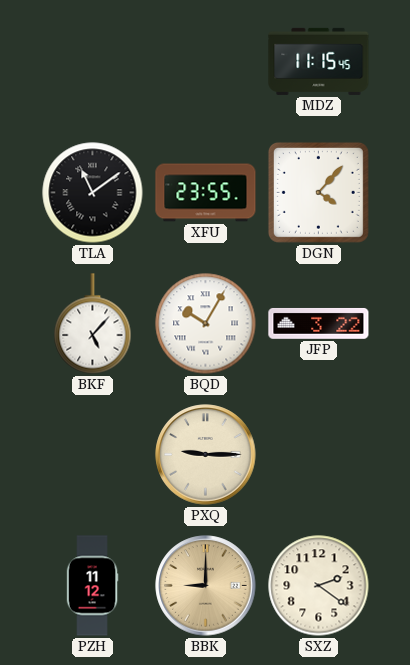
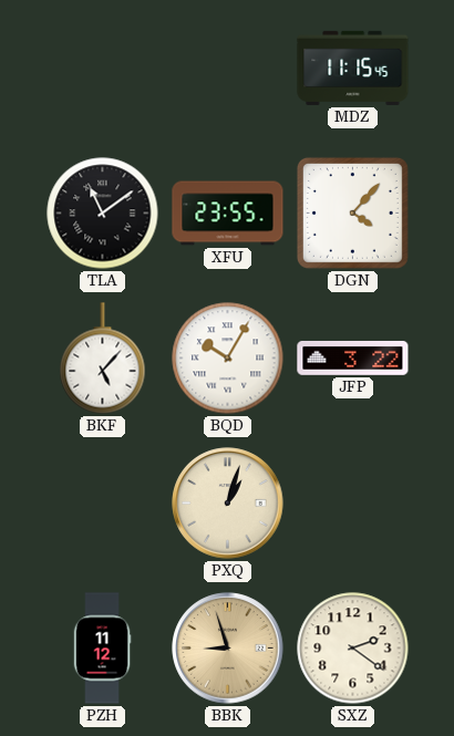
PXQ: 9:15 -> 1:03
BBK: 9:00 -> 8:57
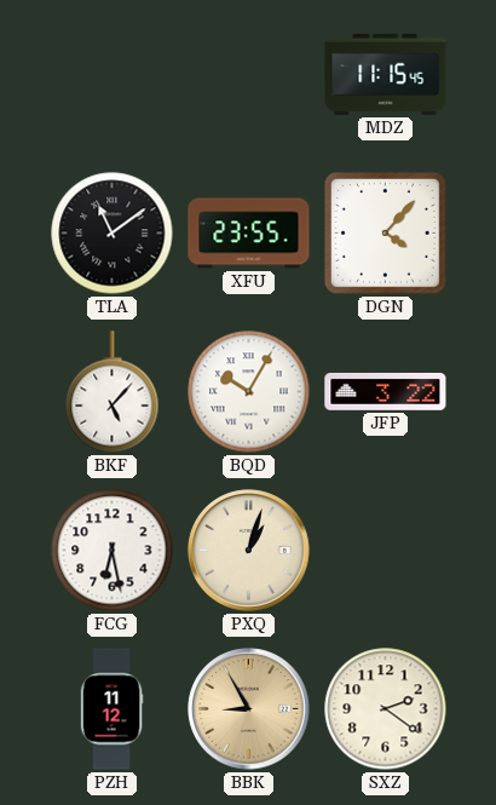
FCG: none -> 6:28
BBK: 8:57 -> 8:55
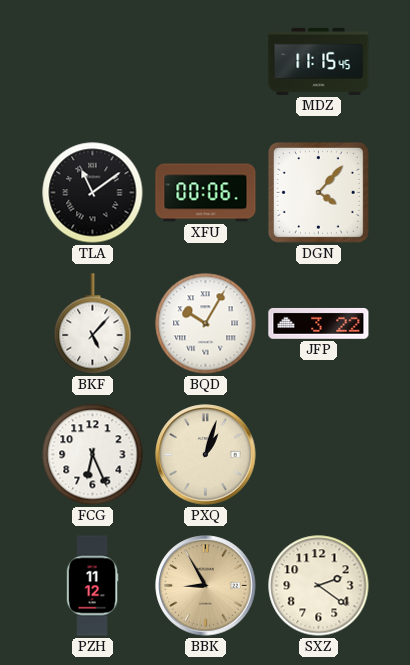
XFU: 23:55 -> 00:06
FCG: 6:28 -> 6:26
